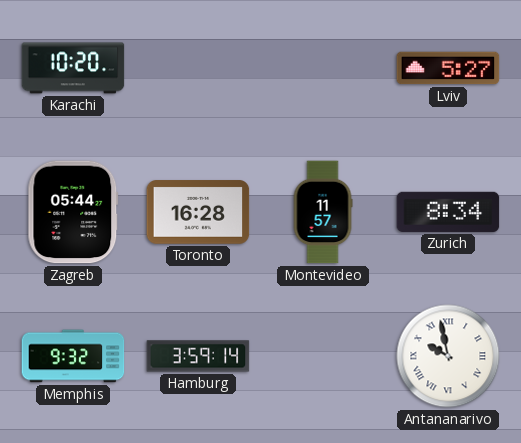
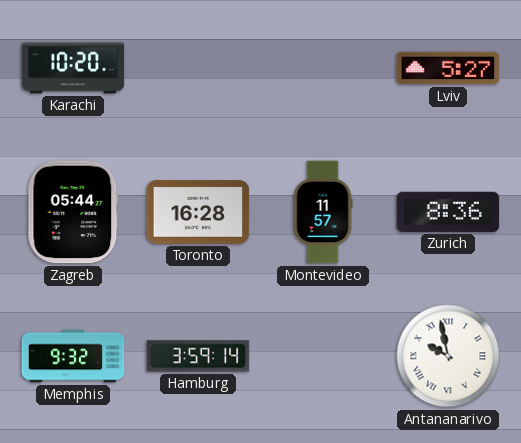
Zurich: 8:34 -> 8:36
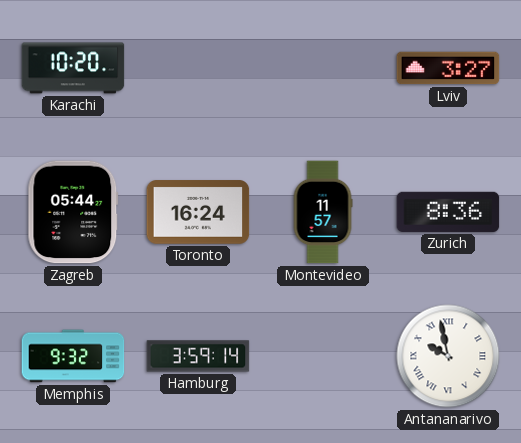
Lviv: 5:27 -> 3:27
Toronto: 16:28 -> 16:24
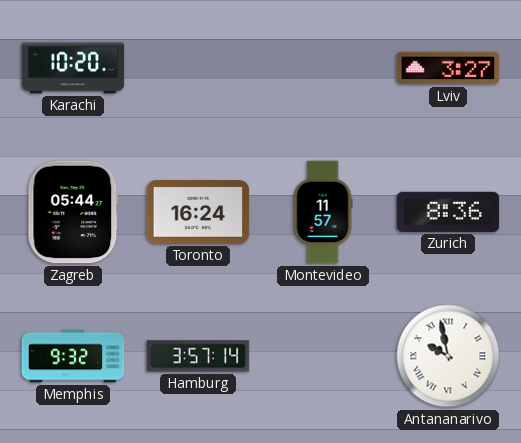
Hamburg: 3:59 -> 3:57
